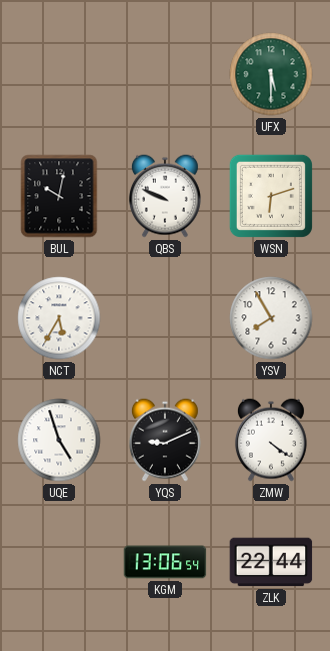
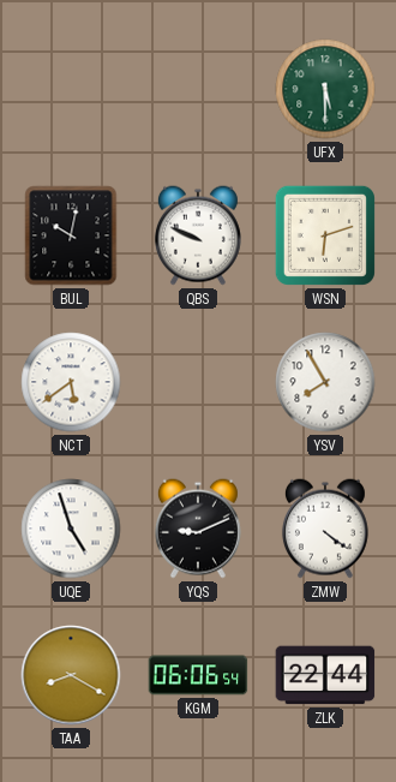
NCT: 5:35 -> 5:39
TAA: none -> 8:20
KGM: 13:06 -> 06:06
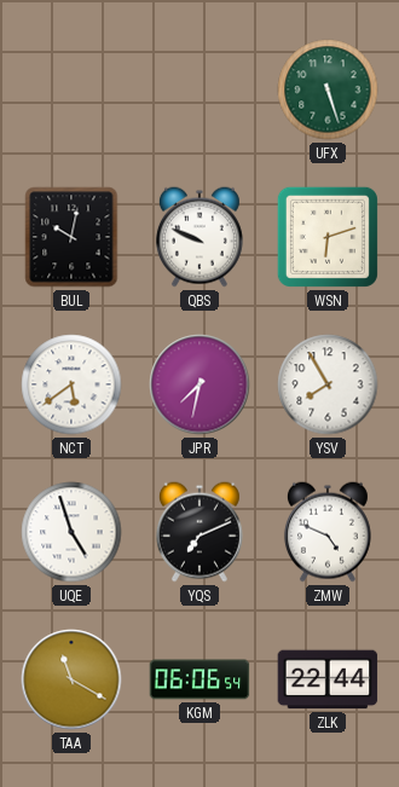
UFX: 5:30 -> 5:27
JPR: none -> 7:32
YQS: 9:11 -> 7:11
ZMW: 4:21 -> 4:49
TAA: 8:20 -> 11:20
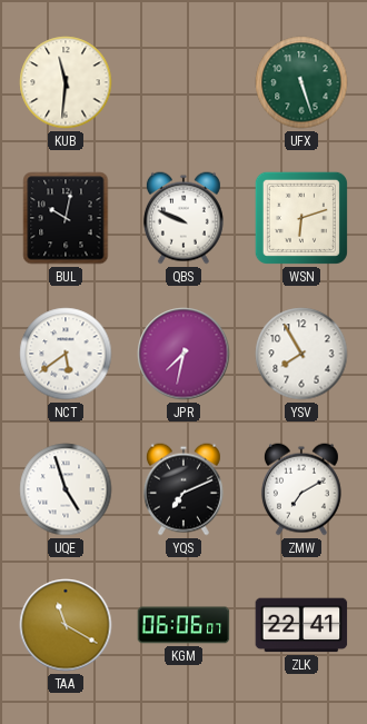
KUB: none -> 11:31
ZMW: 4:49 -> 7:10
KGM: 06:06:54 -> 06:06:07
ZLK: 22:44 -> 22:41
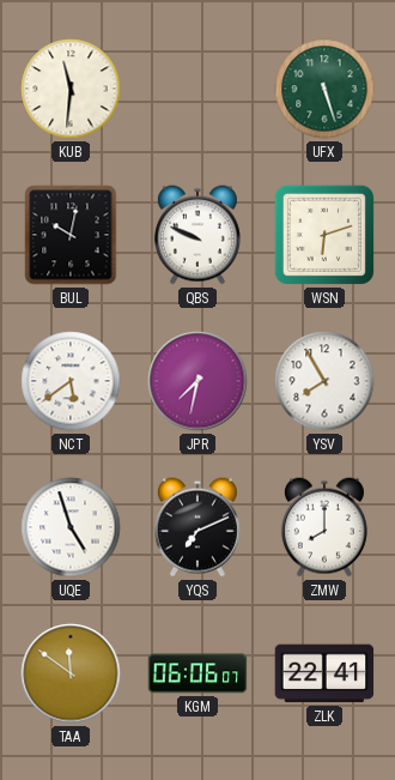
ZMW: 7:10 -> 8:00
TAA: 11:20 -> 11:51
